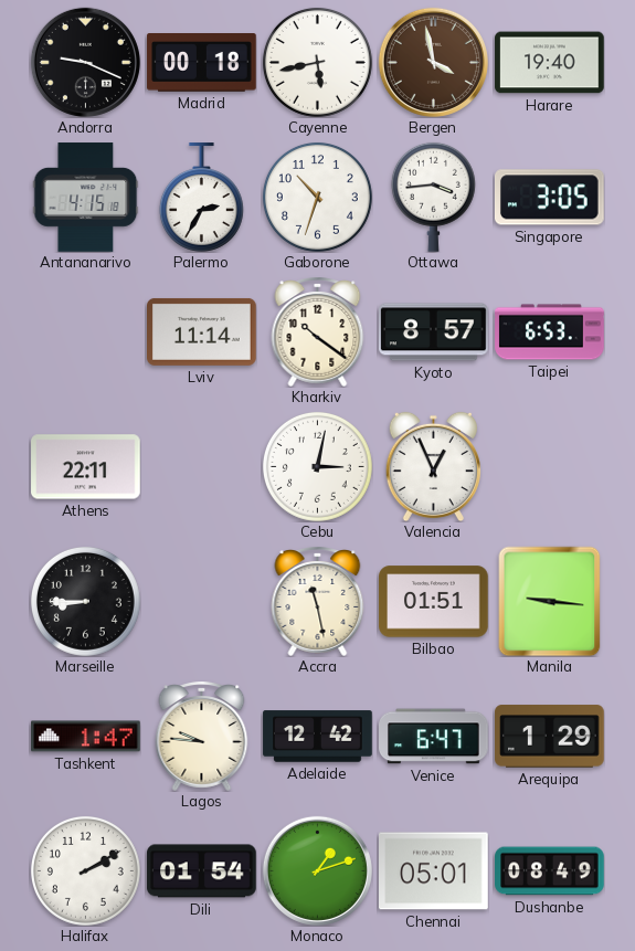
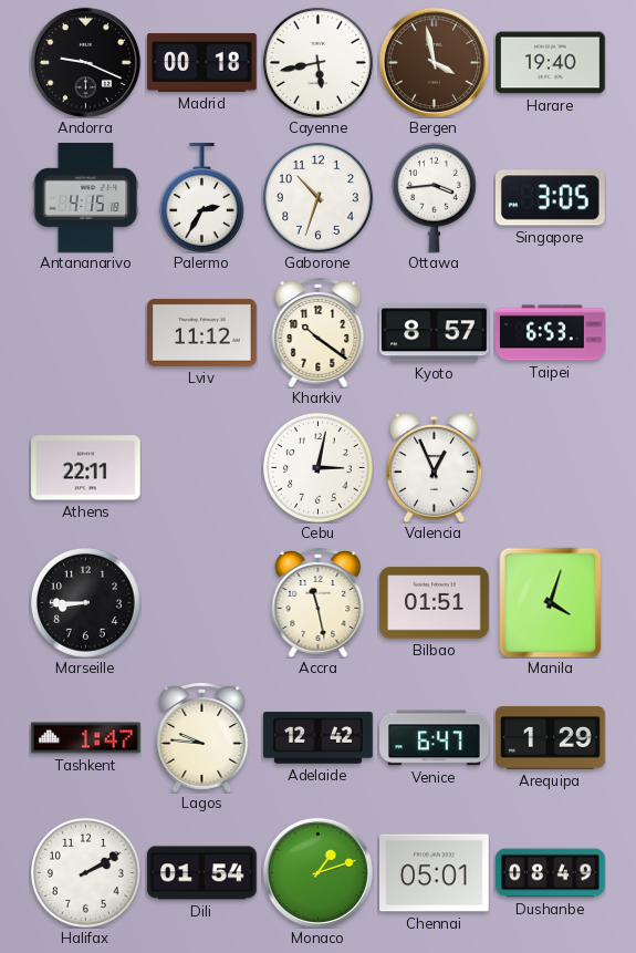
Lviv: 11:14 -> 11:12
Manila: 9:16 -> 4:03
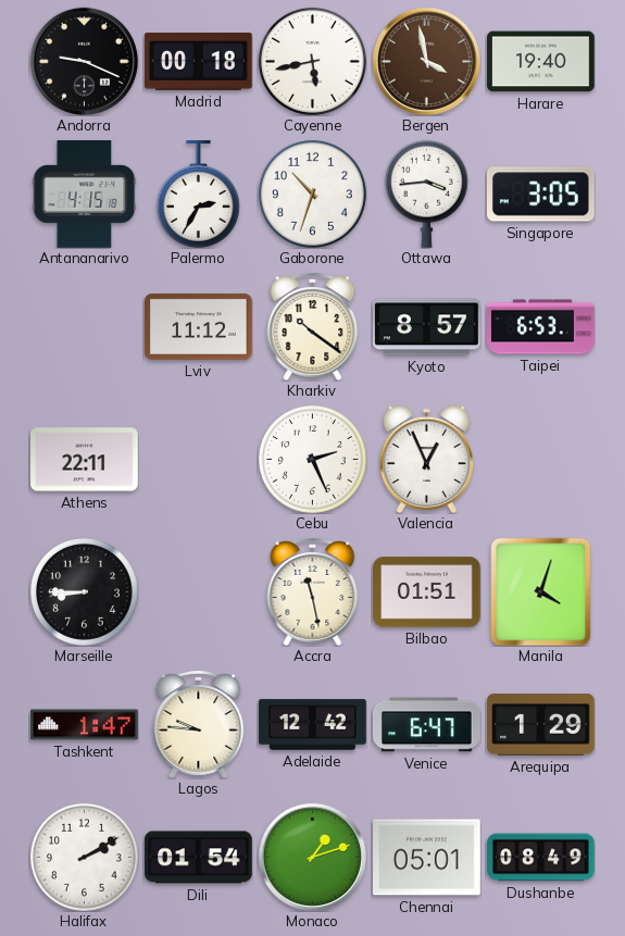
Cebu: 3:02 -> 2:26
